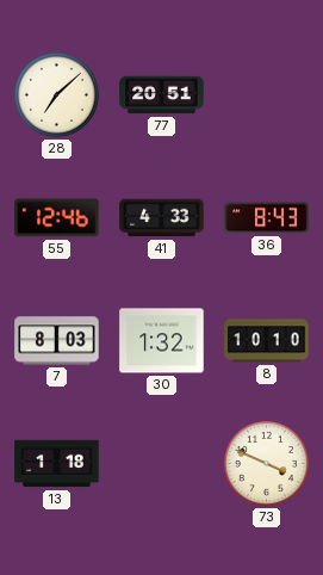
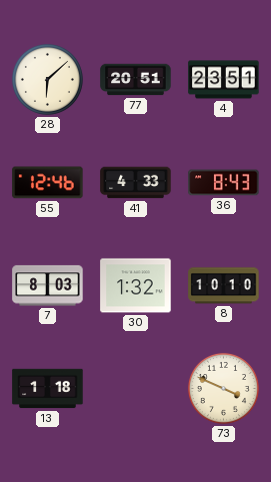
28: 7:08 -> 6:08
4: none -> 23:51
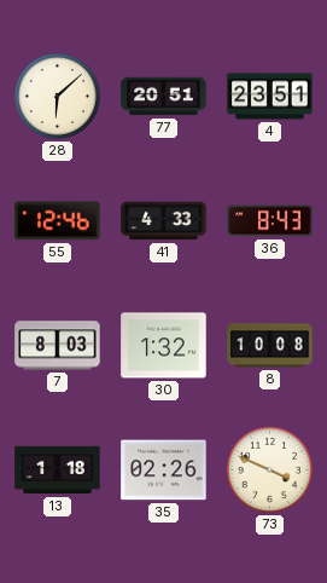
8: 10:10 -> 10:08
35: none -> 02:26
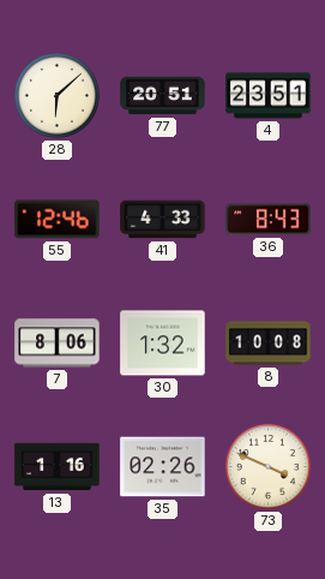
7: 8:03 -> 8:06
13: 1:18 -> 1:16
